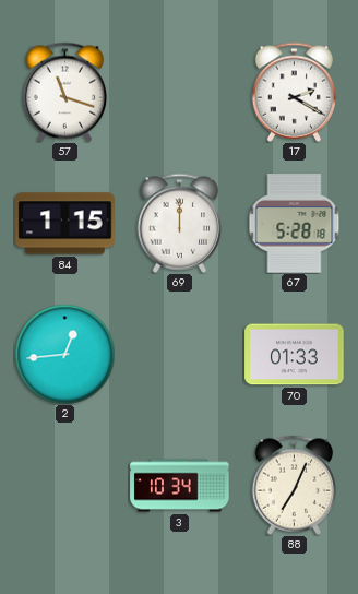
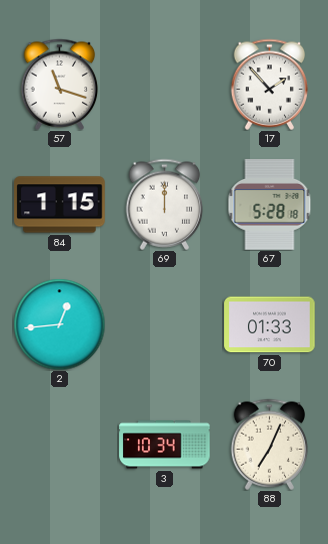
17: 2:20 -> 1:53
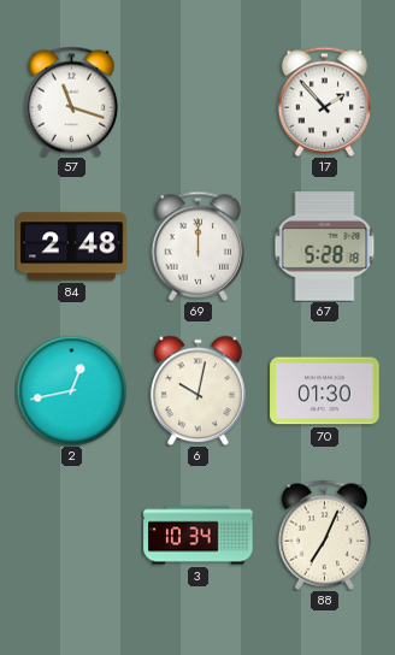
84: 1:15 -> 2:48
2: 12:44 -> 12:43
6: none -> 10:02
70: 01:33 -> 01:30
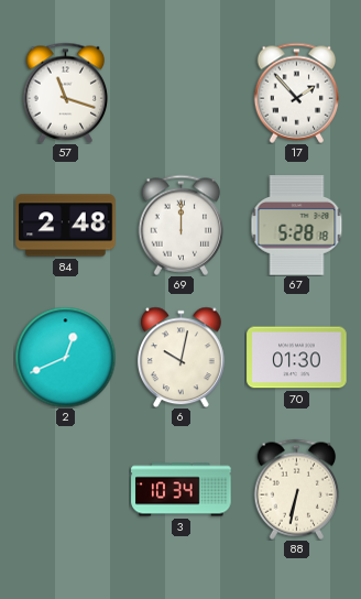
2: 12:43 -> 12:41
88: 7:04 -> 6:32
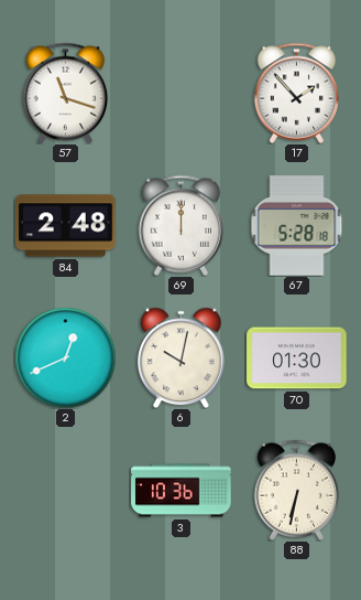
3: 10:34 -> 10:36
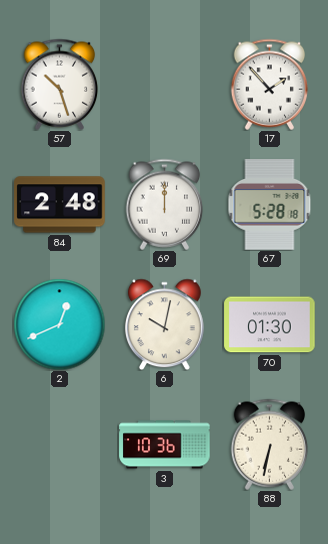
57: 11:18 -> 10:27
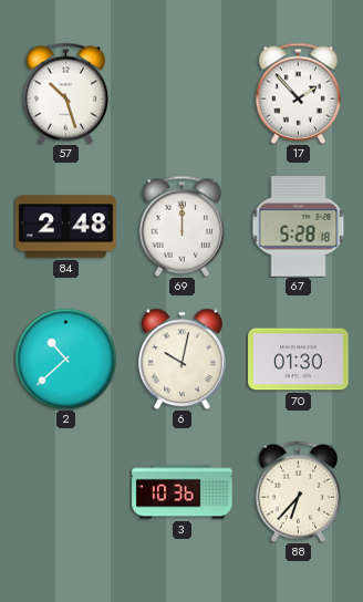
2: 12:41 -> 10:38
88: 6:32 -> 6:37
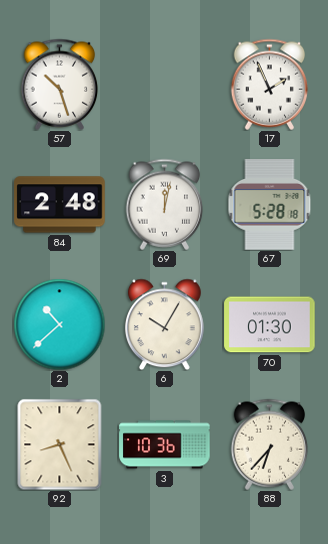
17: 1:53 -> 1:56
69: 12:00 -> 12:02
6: 10:02 -> 10:05
92: none -> 8:26
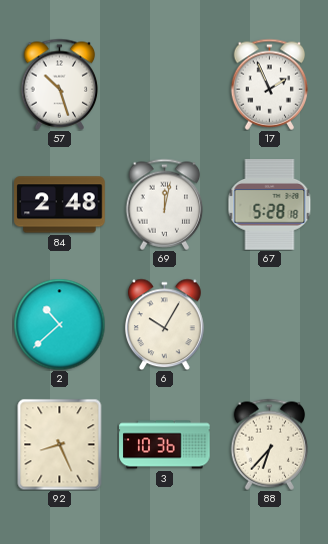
70: 01:30 -> none
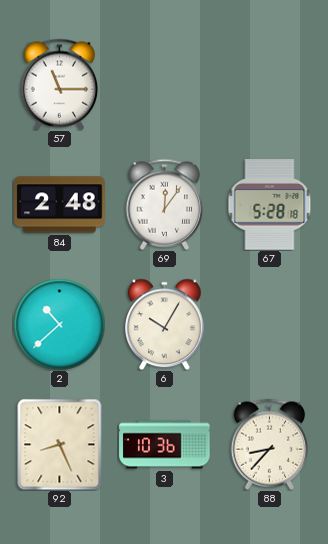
57: 10:27 -> 11:15
17: 1:56 -> none
69: 12:02 -> 12:06
88: 6:37 -> 8:37
